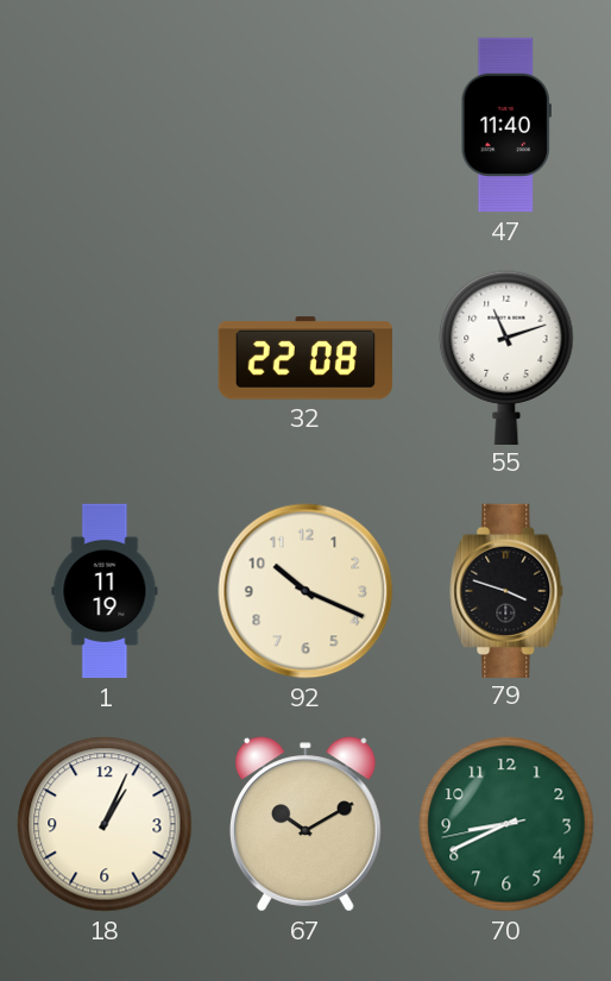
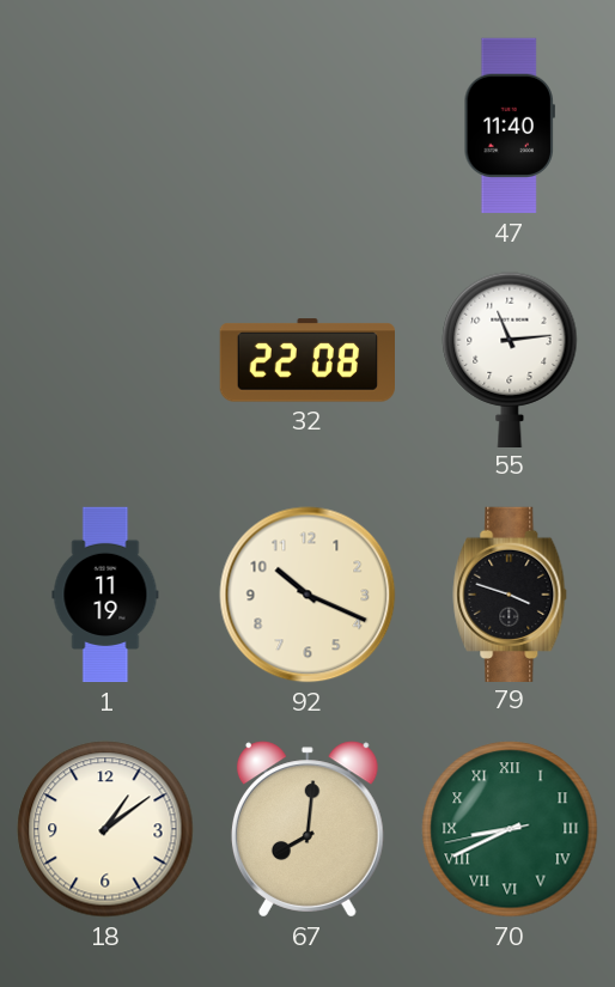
55: 11:12 -> 11:14
18: 1:04 -> 1:09
67: 10:10 -> 8:01
70 numerals: Arabic -> Roman
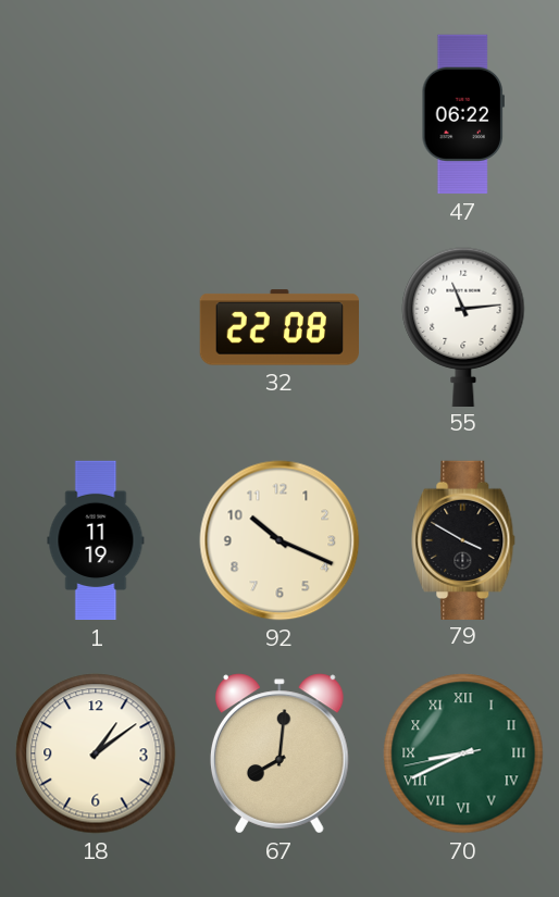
47: 11:40 -> 06:22
79: 3:48 -> 3:50
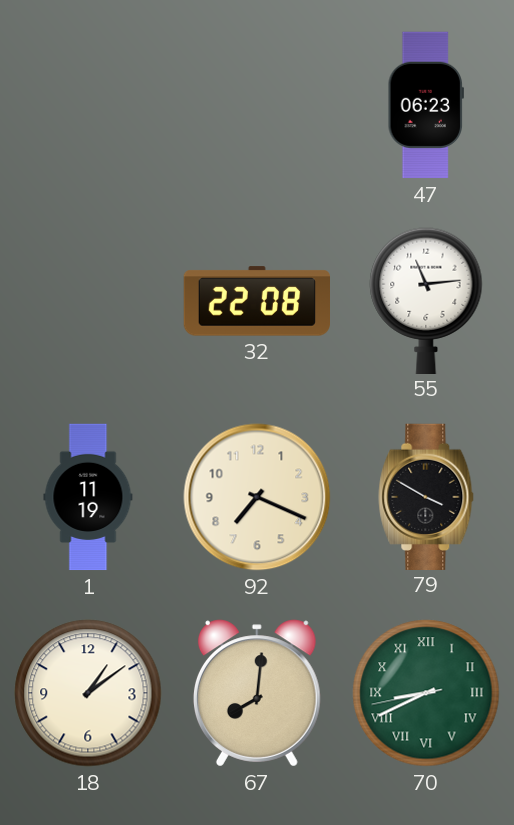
47: 06:22 -> 06:23
92: 10:19 -> 7:19
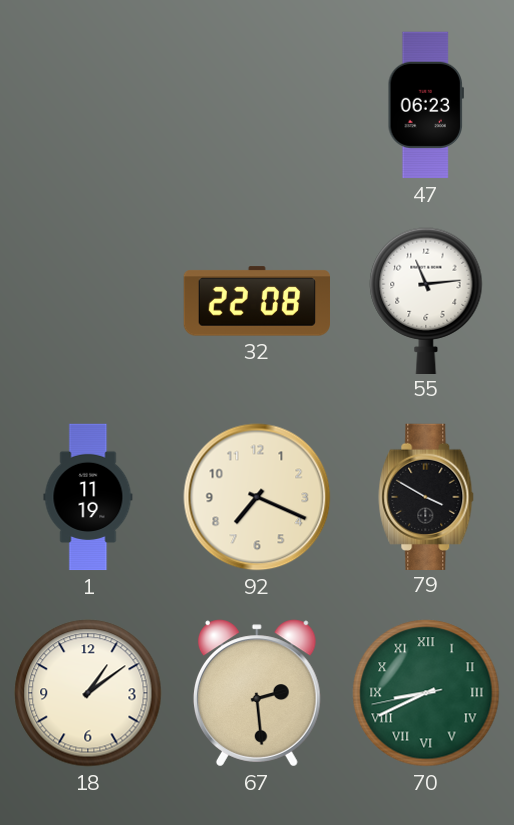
67: 8:01 -> 2:29
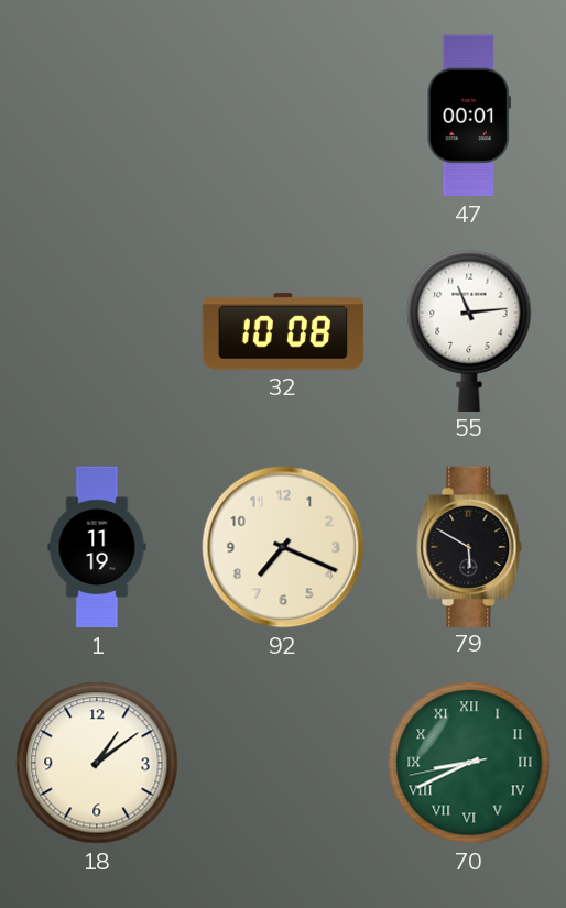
47: 06:23 -> 00:01
32: 22:08 -> 10:08
79: 3:50 -> 5:50
67: 2:29 -> none
